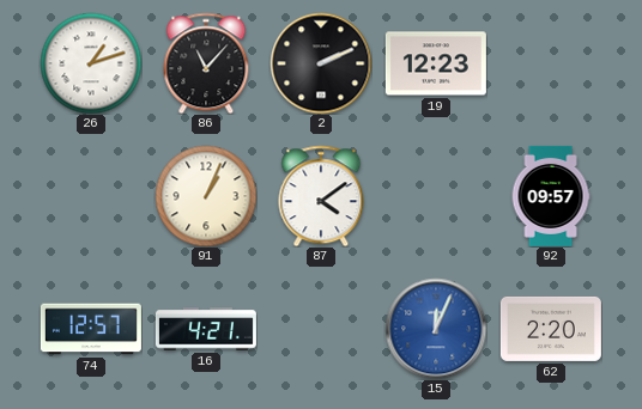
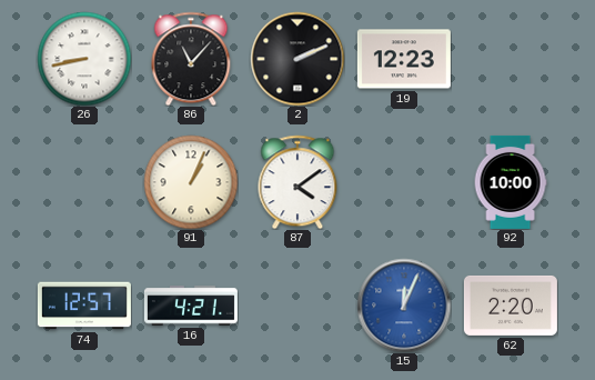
26: 1:12 -> 8:43
92: 09:57 -> 10:00
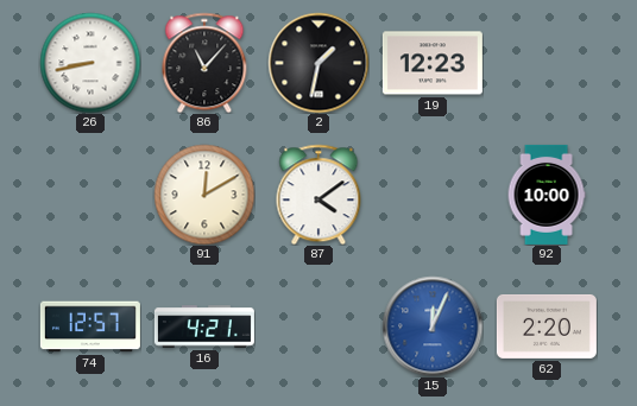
2: 2:11 -> 1:32
91: 1:04 -> 12:10
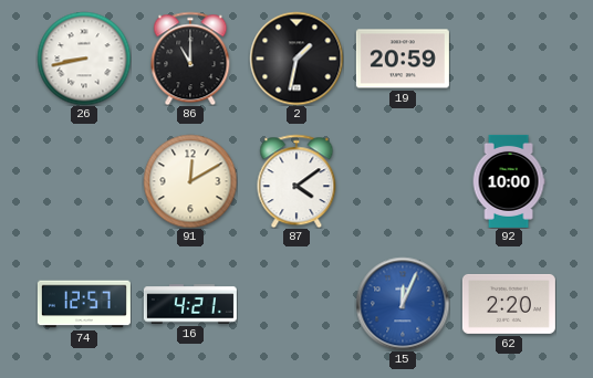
86: 11:07 -> 11:00
19: 12:23 -> 20:59
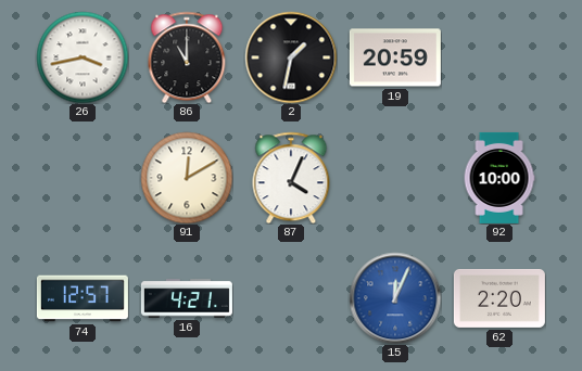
26: 8:43 -> 3:43
87: 4:09 -> 4:04
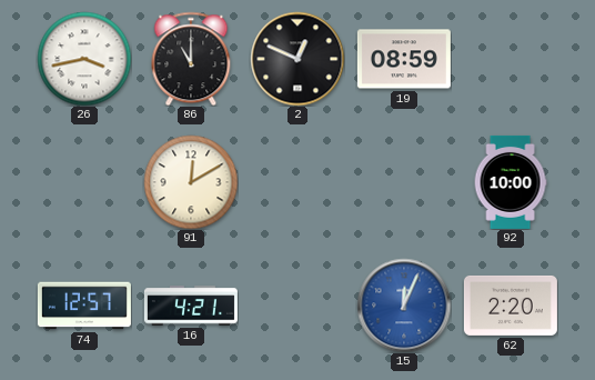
2: 1:32 -> 12:49
19: 20:59 -> 08:59
87: 4:04 -> none
